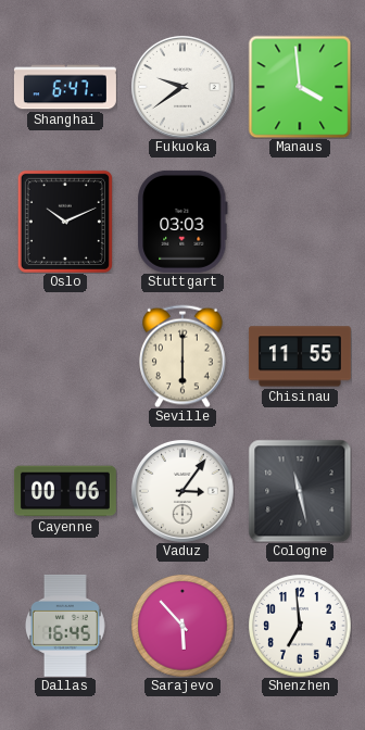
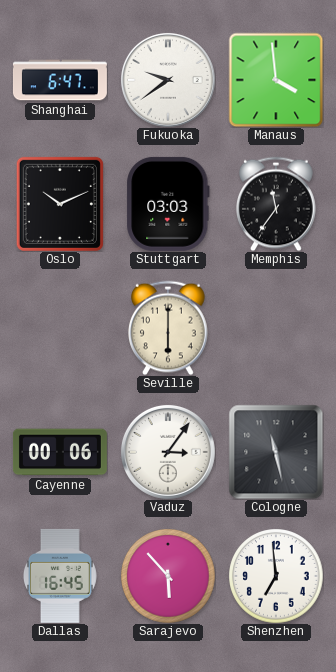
Memphis: none -> 11:36
Chisinau: 11:55 -> none
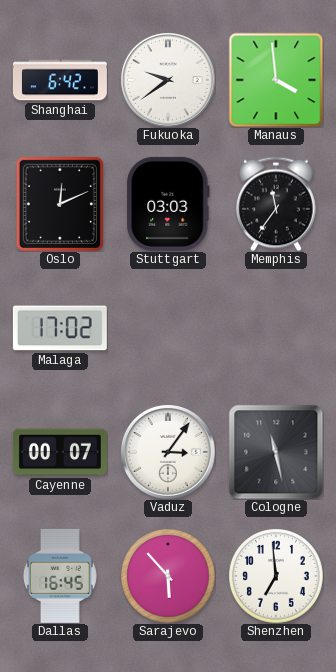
Shanghai: 6:47 -> 6:42
Oslo: 10:11 -> 12:11
Malaga: none -> 17:02
Seville: 6:00 -> none
Cayenne: 00:06 -> 00:07
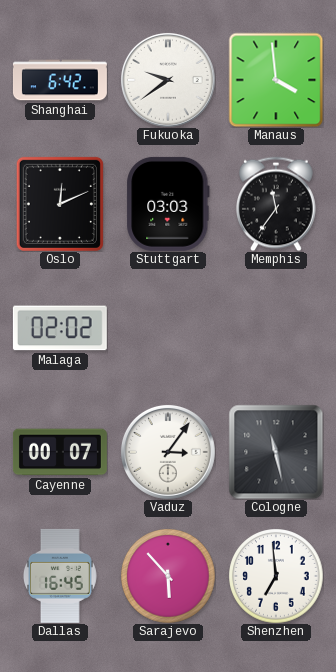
Malaga: 17:02 -> 02:02
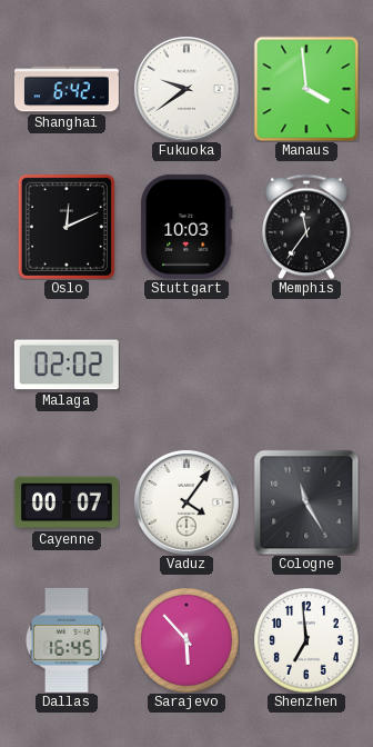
Stuttgart: 03:03 -> 10:03
Vaduz: 3:06 -> 4:06
Cologne: 11:28 -> 11:25
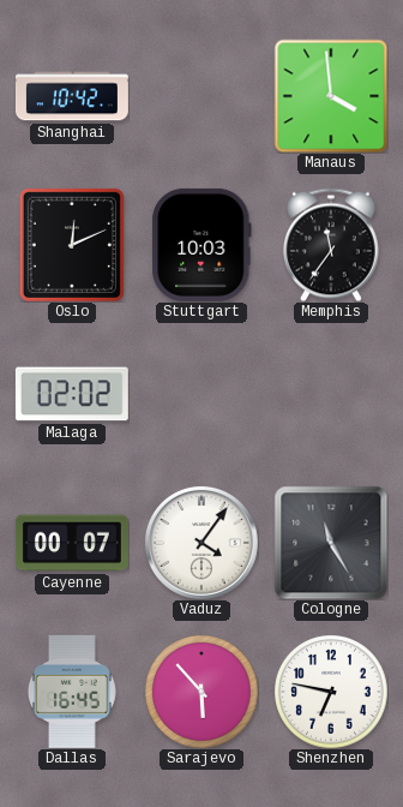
Shanghai: 6:42 -> 10:42
Fukuoka: 9:39 -> none
Shenzhen: 6:59 -> 6:47
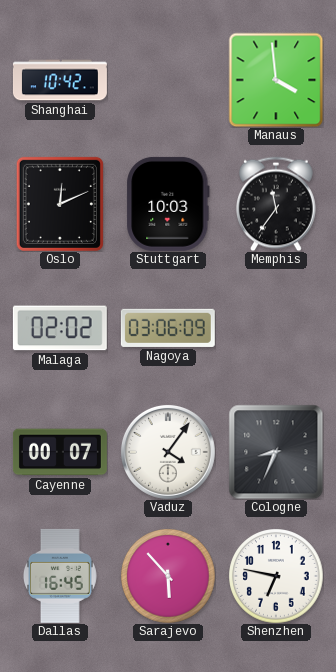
Nagoya: none -> 03:06
Cologne: 11:25 -> 8:34
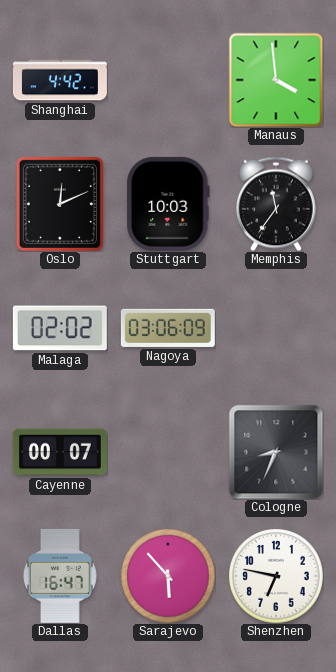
Shanghai: 10:42 -> 4:42
Vaduz: 4:06 -> none
Dallas: 16:45 -> 16:47
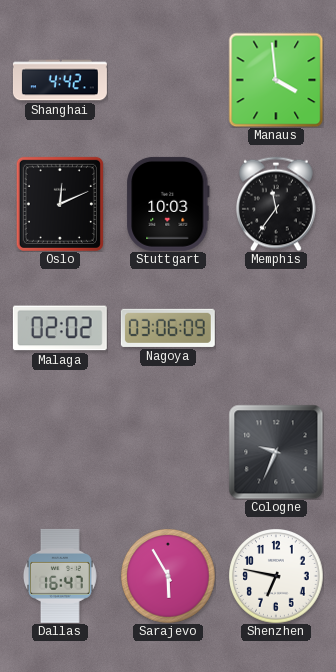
Cayenne: 00:07 -> none
Cologne: 8:34 -> 9:34
Sarajevo: 5:53 -> 5:55
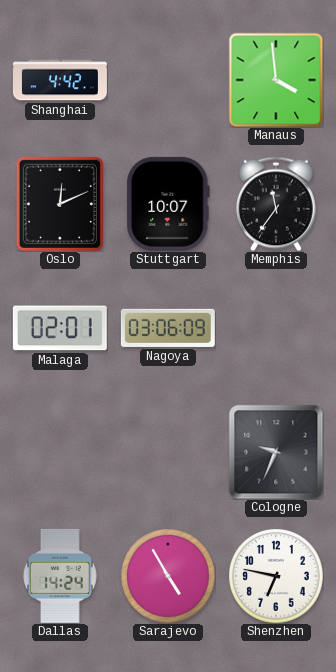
Stuttgart: 10:03 -> 10:07
Malaga: 02:02 -> 02:01
Dallas: 16:47 -> 14:24
Sarajevo: 5:55 -> 4:55
